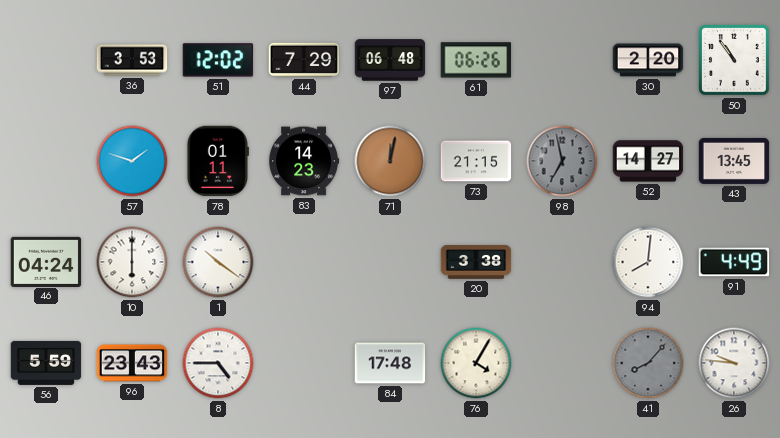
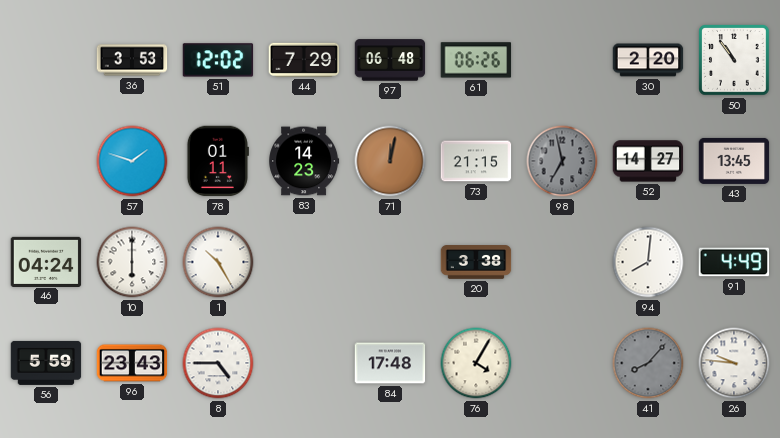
1: 10:21 -> 10:25
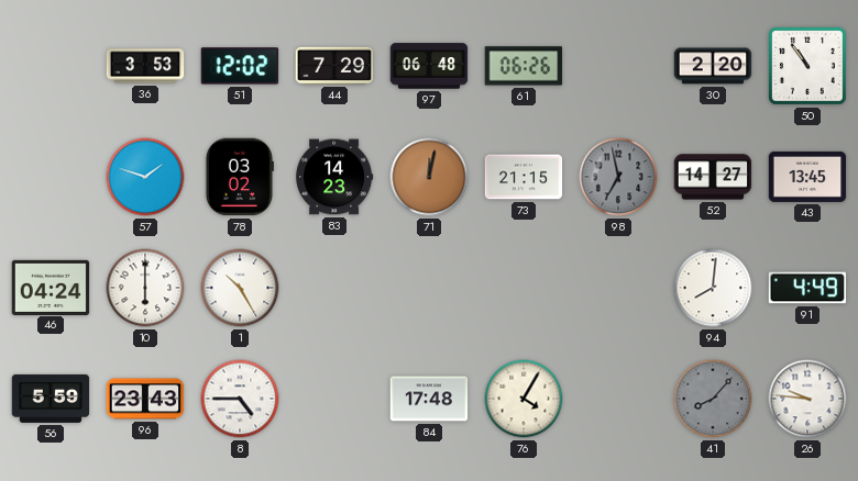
78: 01:11 -> 03:02
20: 3:38 -> none
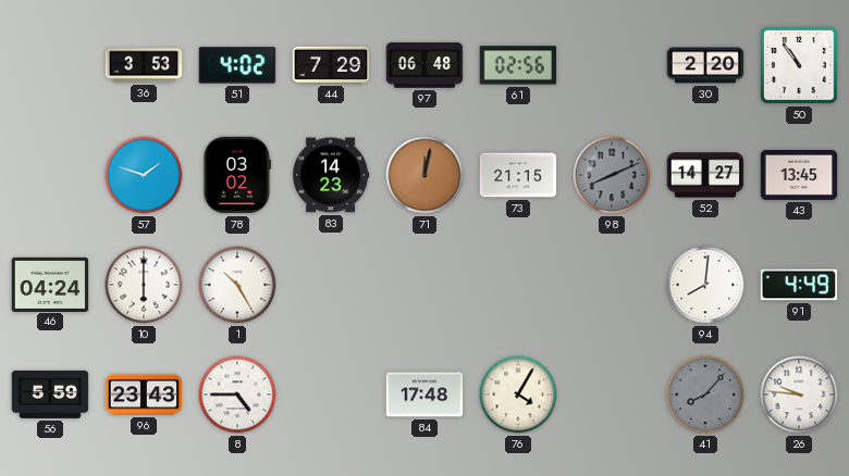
51: 12:02 -> 4:02
61: 06:26 -> 02:56
98: 6:58 -> 8:11
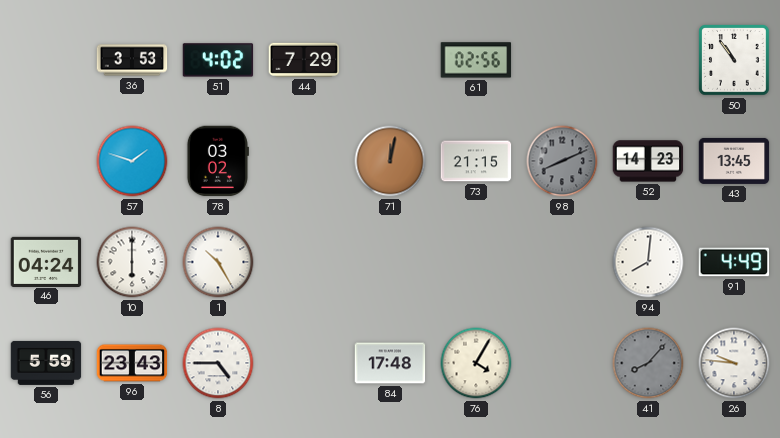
97: 06:48 -> none
30: 2:20 -> none
83: 14:23 -> none
52: 14:27 -> 14:23
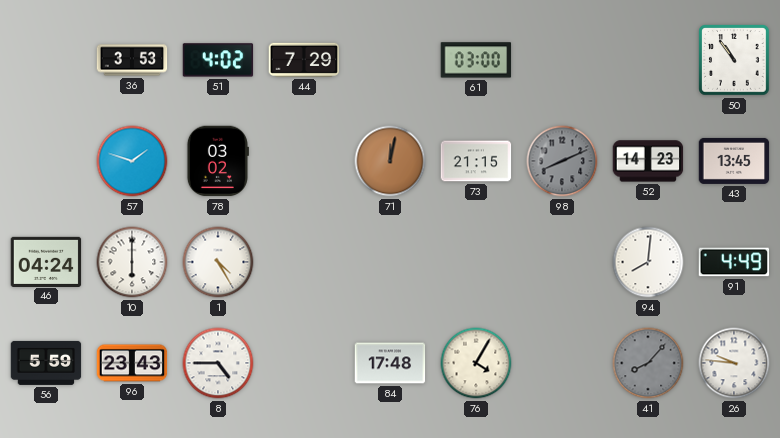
61: 02:56 -> 03:00
1: 10:25 -> 4:25
